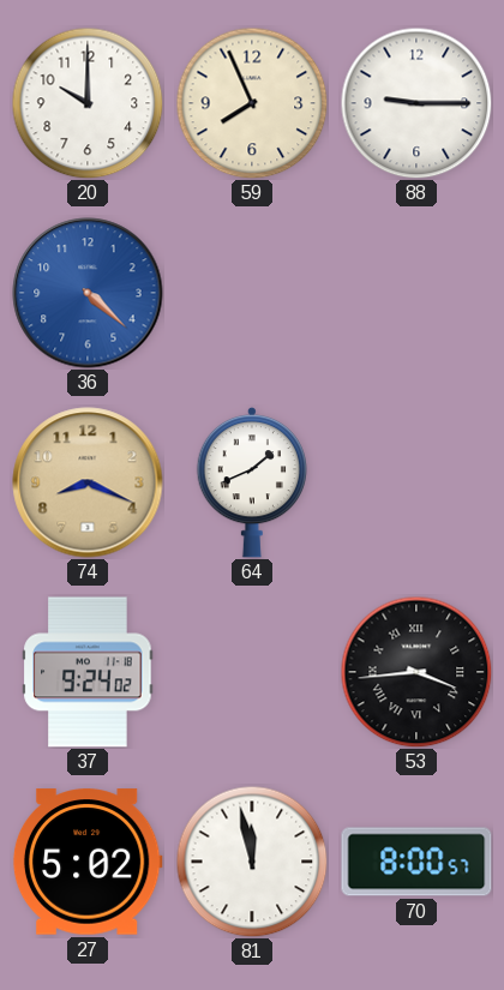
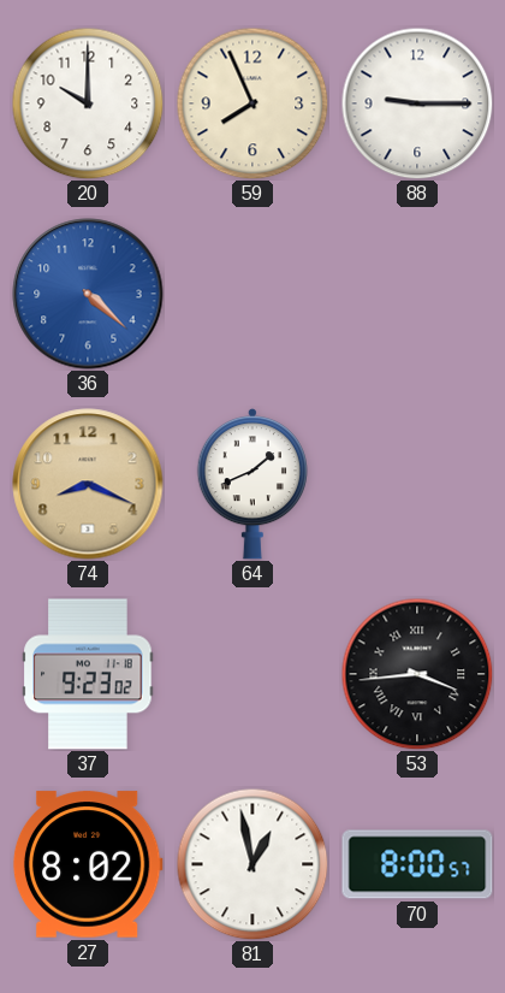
37: 9:24 -> 9:23
27: 5:02 -> 8:02
81: 11:58 -> 12:58
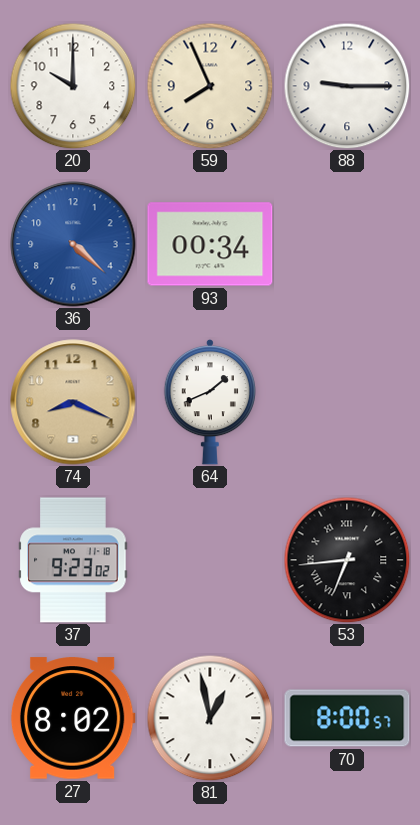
93: none -> 00:34
53: 3:44 -> 6:44
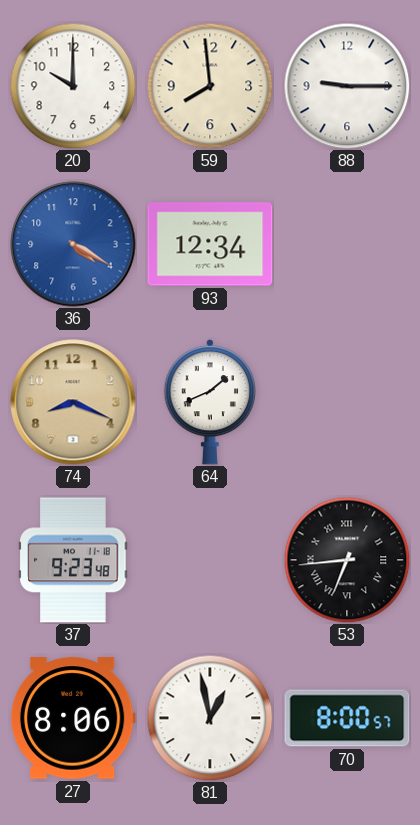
59: 7:56 -> 7:59
36: 4:22 -> 4:20
93: 00:34 -> 12:34
37: 9:23:02 -> 9:23:48
27: 8:02 -> 8:06
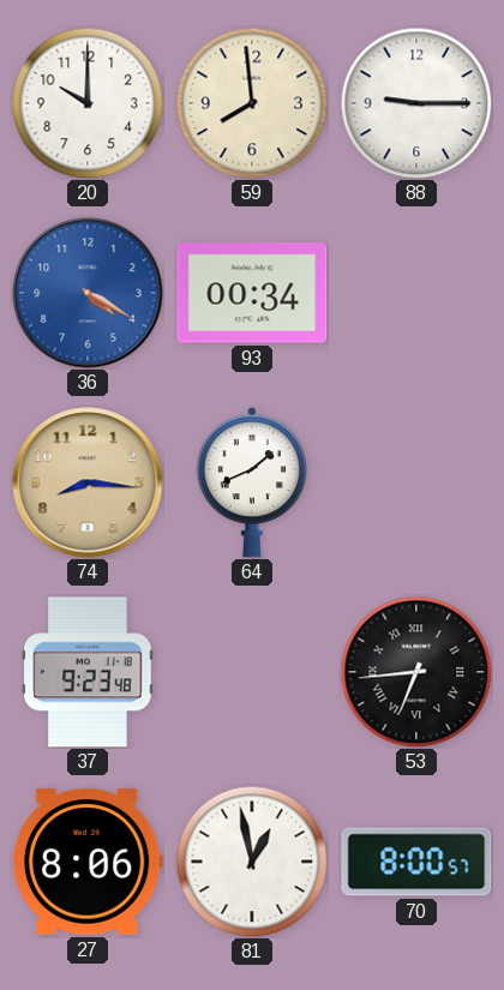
93: 12:34 -> 00:34
74: 8:19 -> 8:16
